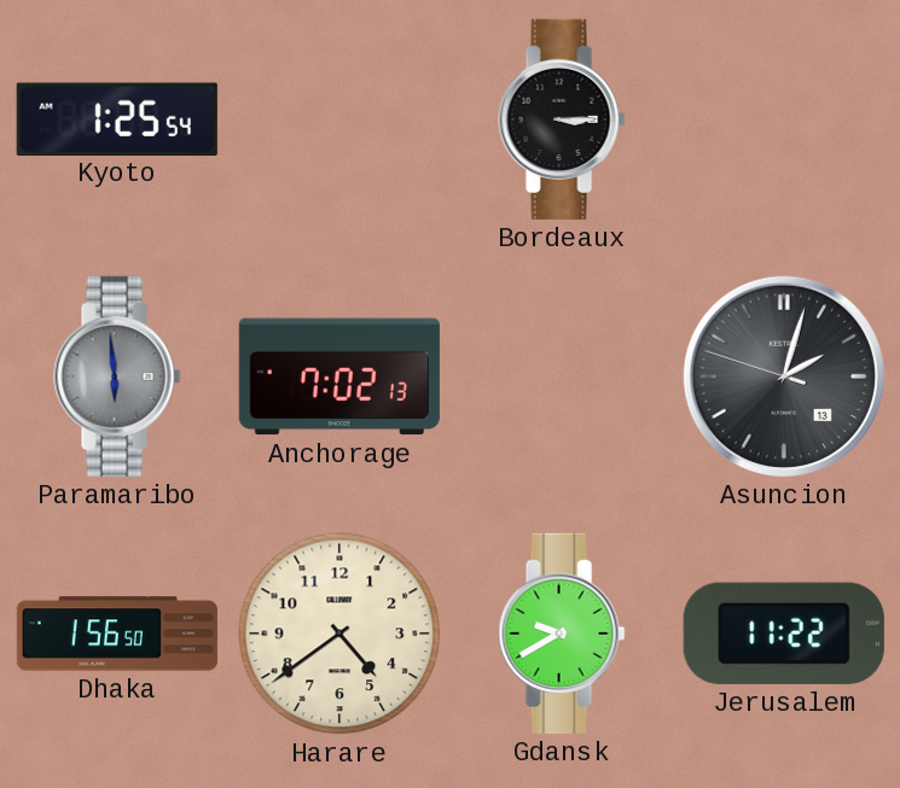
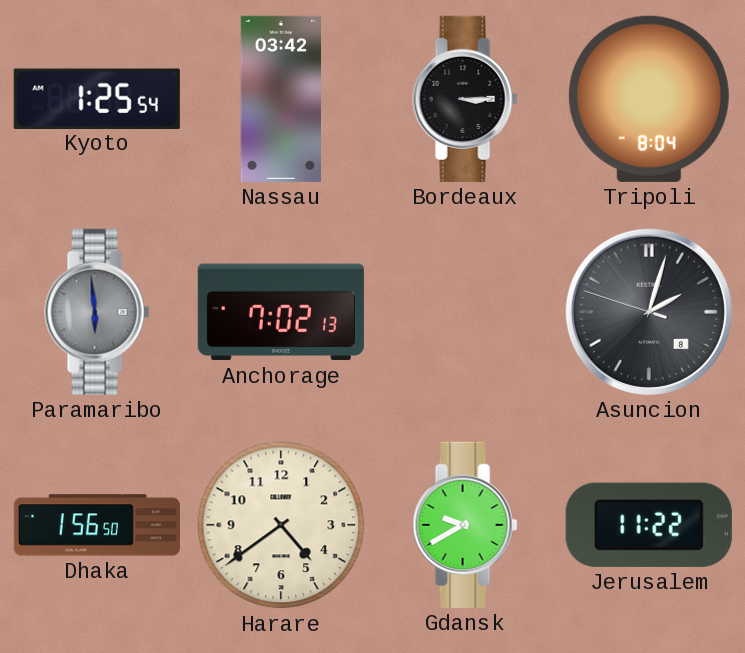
Nassau: none -> 03:42
Tripoli: none -> 8:04
Asuncion date: 13 -> 8
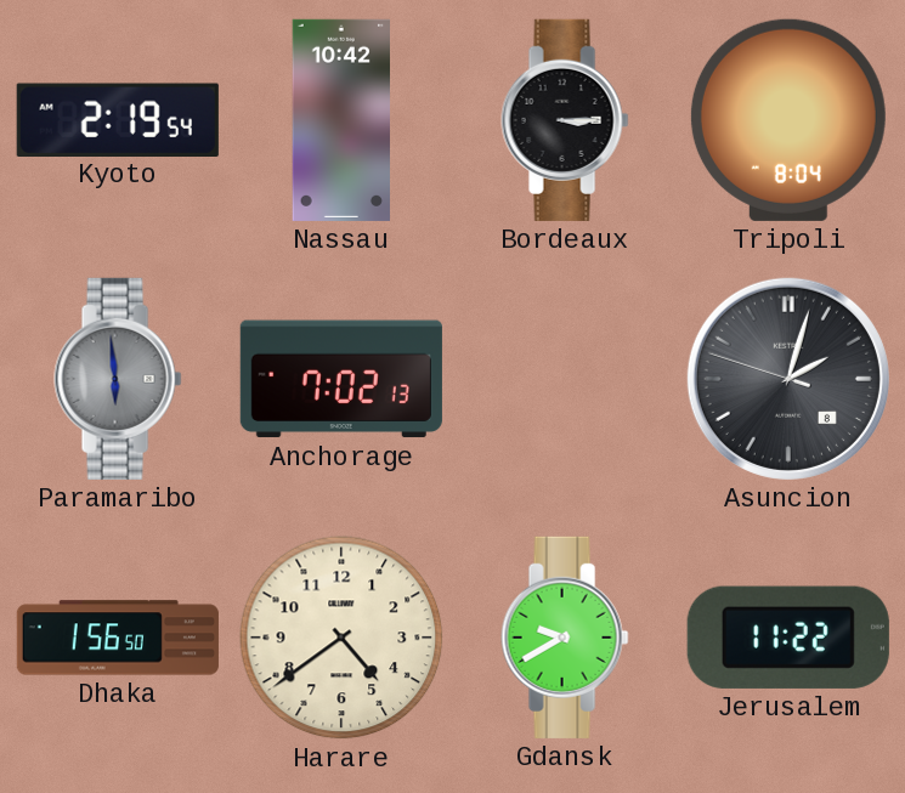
Kyoto: 1:25 -> 2:19
Nassau: 03:42 -> 10:42
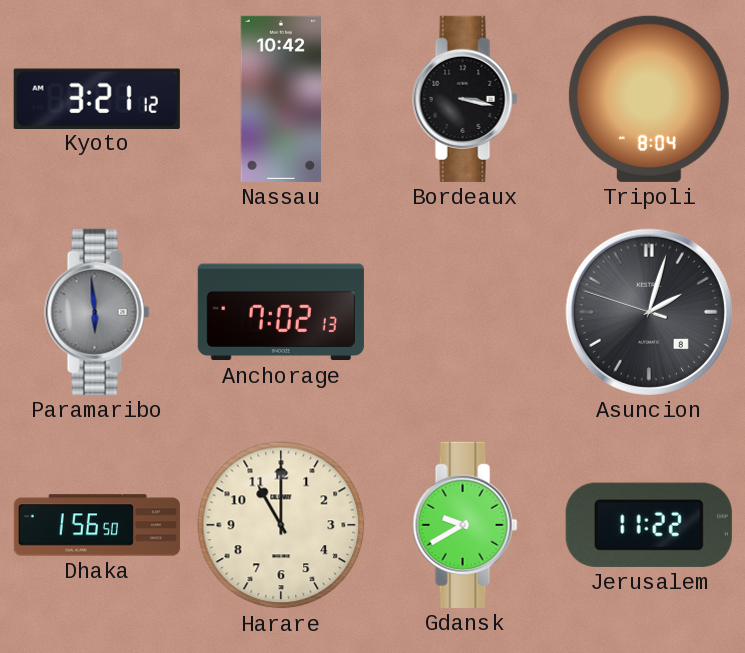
Kyoto: 2:19 -> 3:21
Bordeaux: 3:15 -> 3:17
Harare: 4:39 -> 11:00
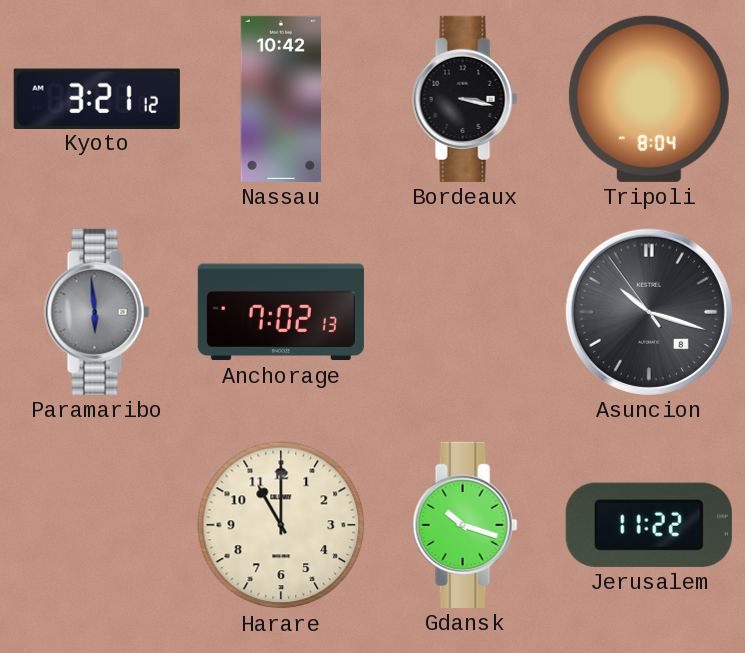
Asuncion: 2:02 -> 10:17
Dhaka: 1:56 -> none
Gdansk: 9:40 -> 10:18
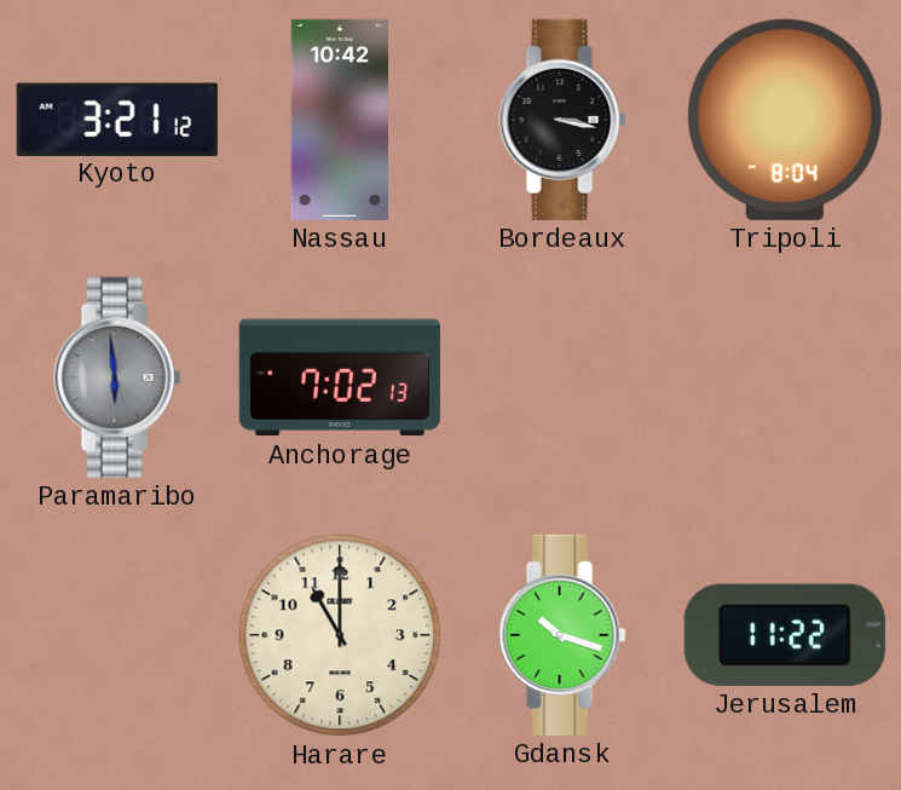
Asuncion: 10:17 -> none
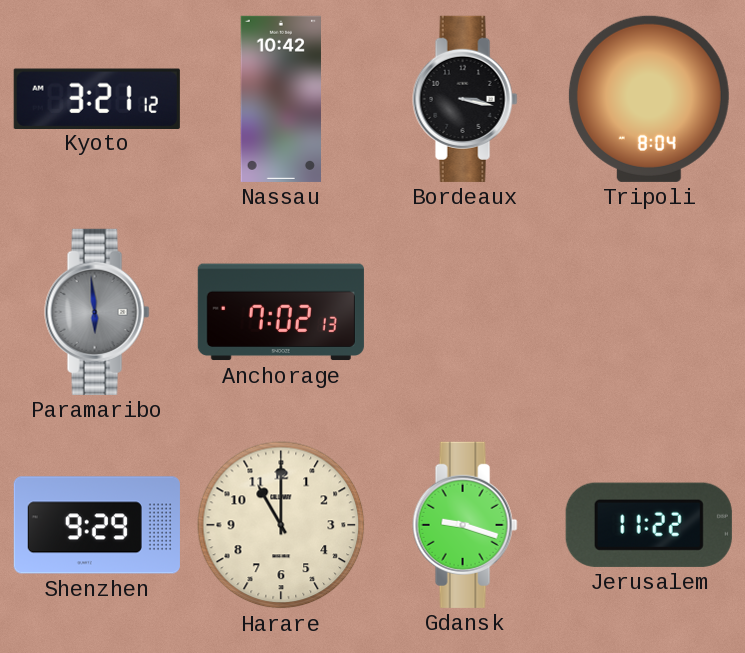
Shenzhen: none -> 9:29
Gdansk: 10:18 -> 9:18
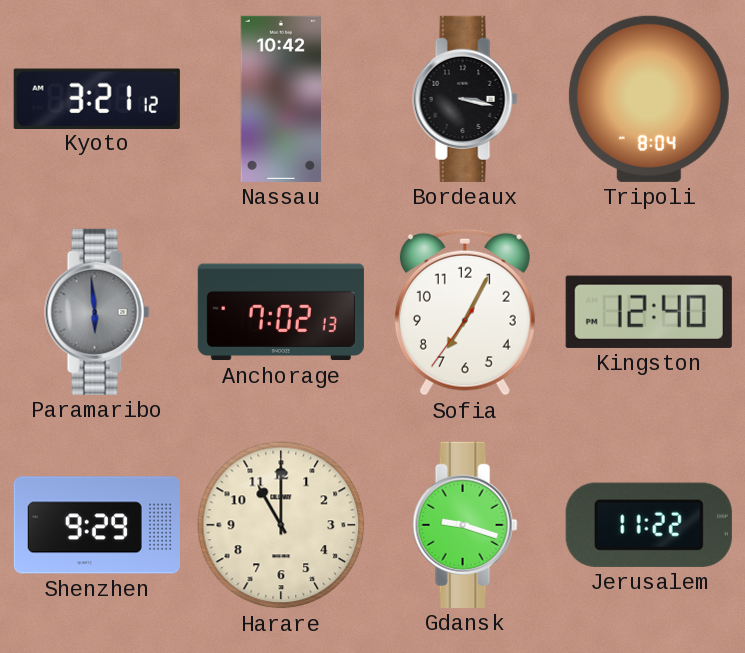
Sofia: none -> 7:04
Kingston: none -> 12:40
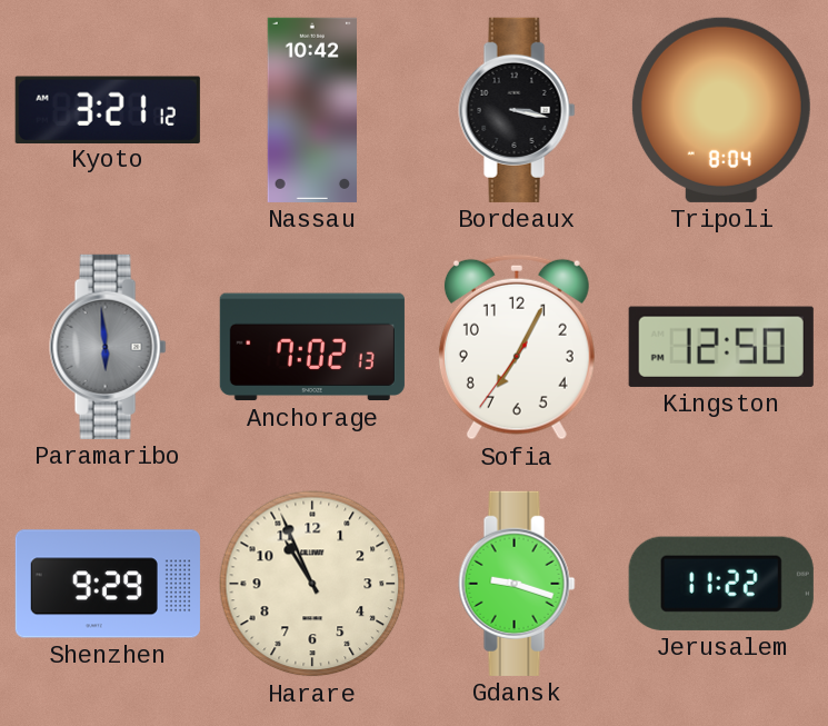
Kingston: 12:40 -> 12:50
Harare: 11:00 -> 10:56
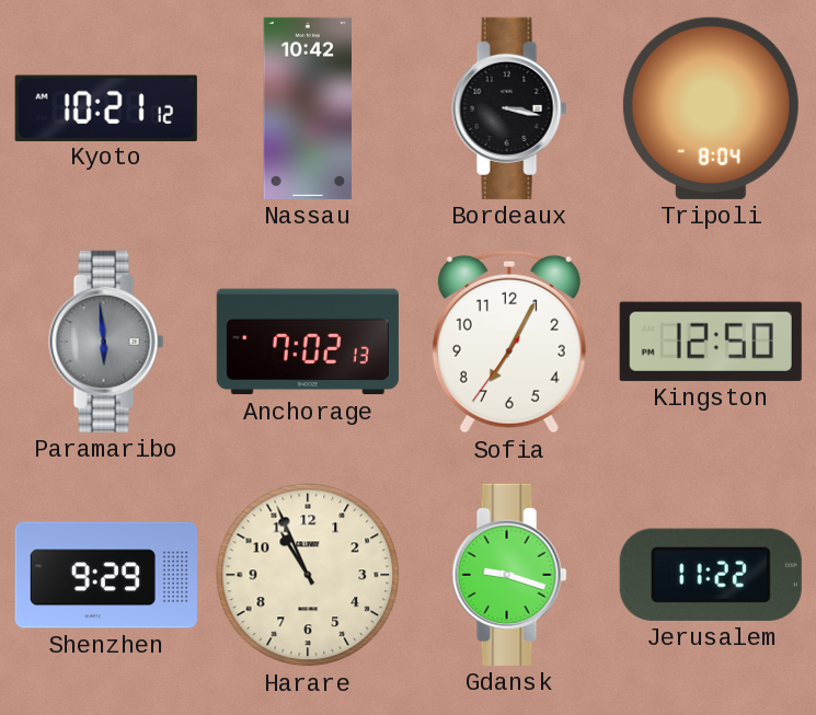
Kyoto: 3:21 -> 10:21
